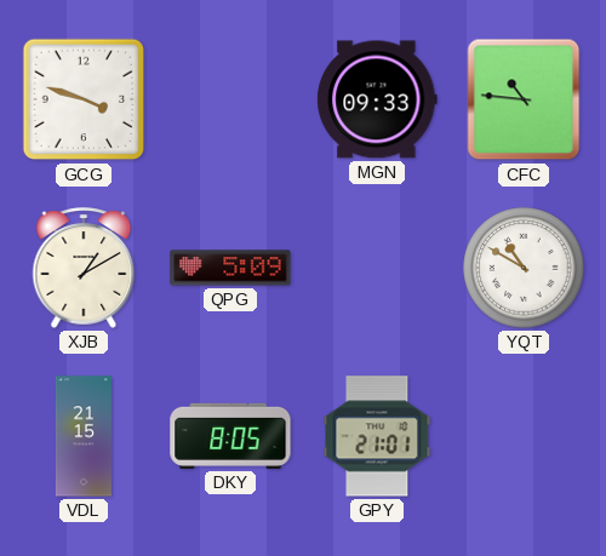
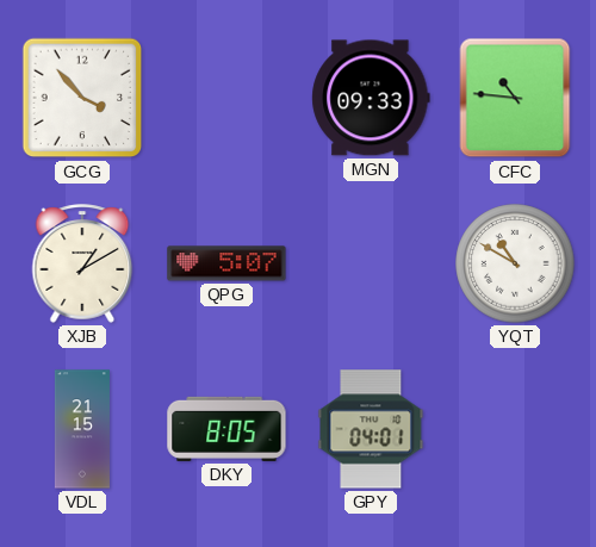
GCG: 3:48 -> 3:53
QPG: 5:09 -> 5:07
GPY: 21:01 -> 04:01
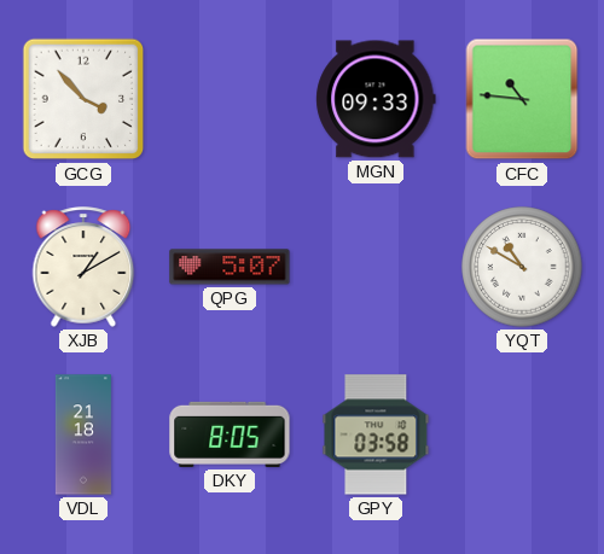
VDL: 21:15 -> 21:18
GPY: 04:01 -> 03:58
